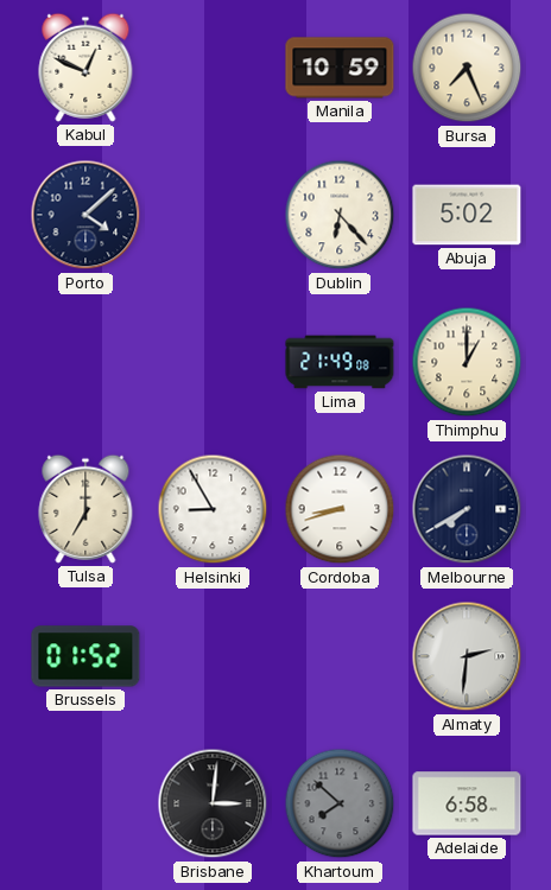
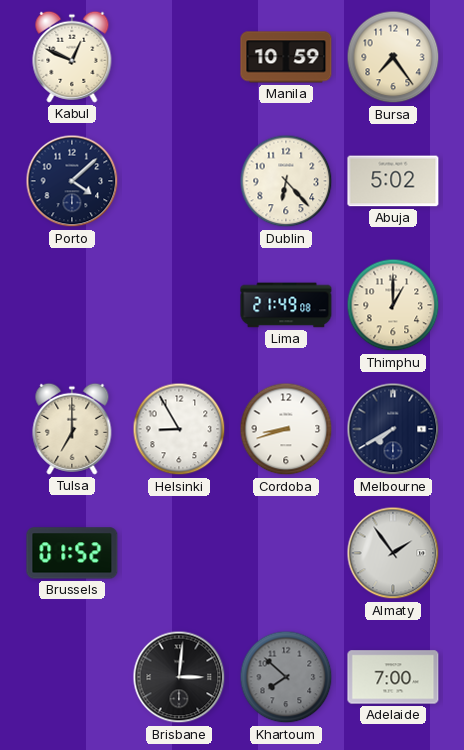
Bursa: 7:26 -> 7:24
Almaty: 2:31 -> 1:54
Adelaide: 6:58 -> 7:00
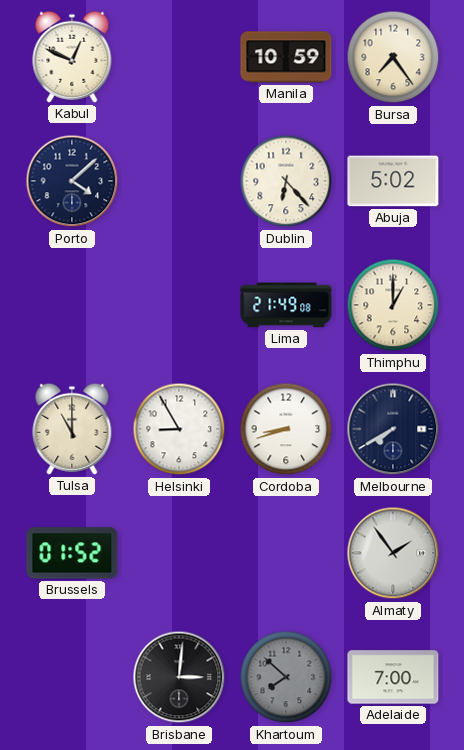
Tulsa: 7:00 -> 11:00
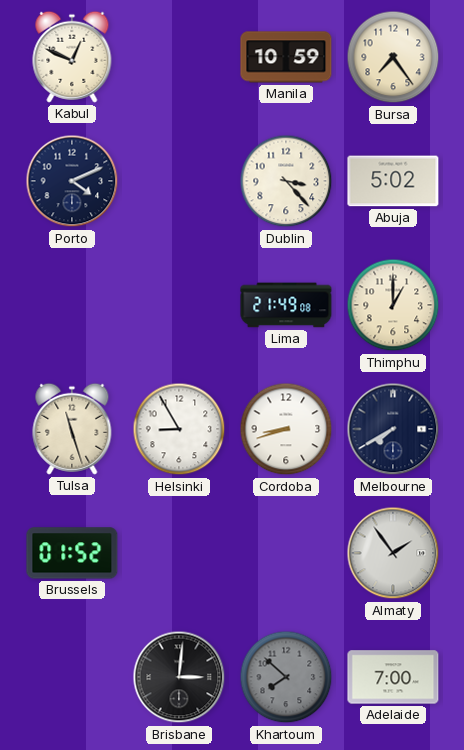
Porto: 4:08 -> 4:11
Dublin: 6:23 -> 3:23
Tulsa: 11:00 -> 11:27
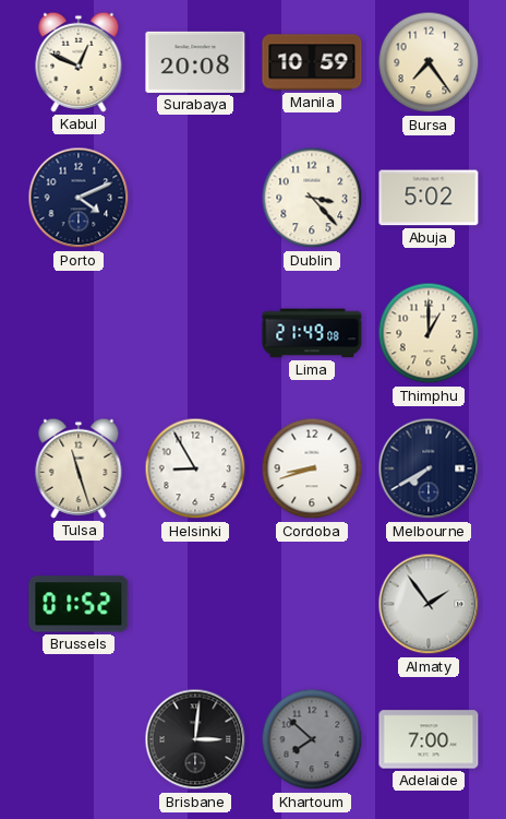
Surabaya: none -> 20:08
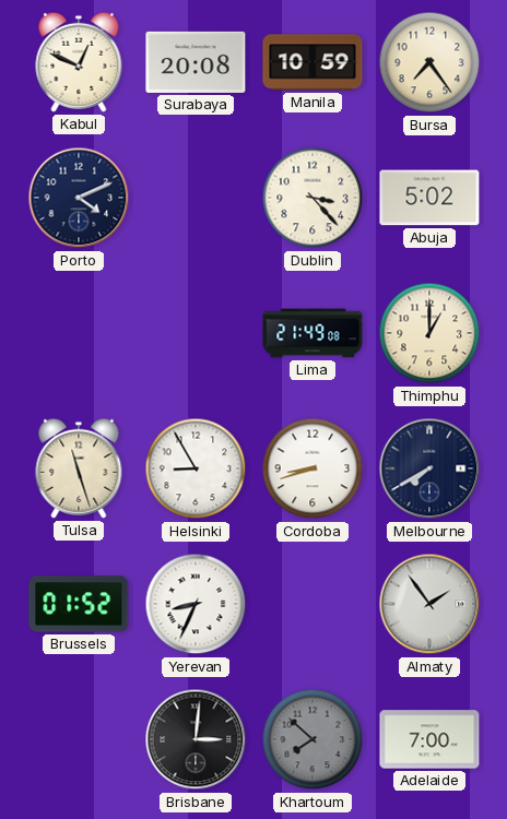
Yerevan: none -> 8:34
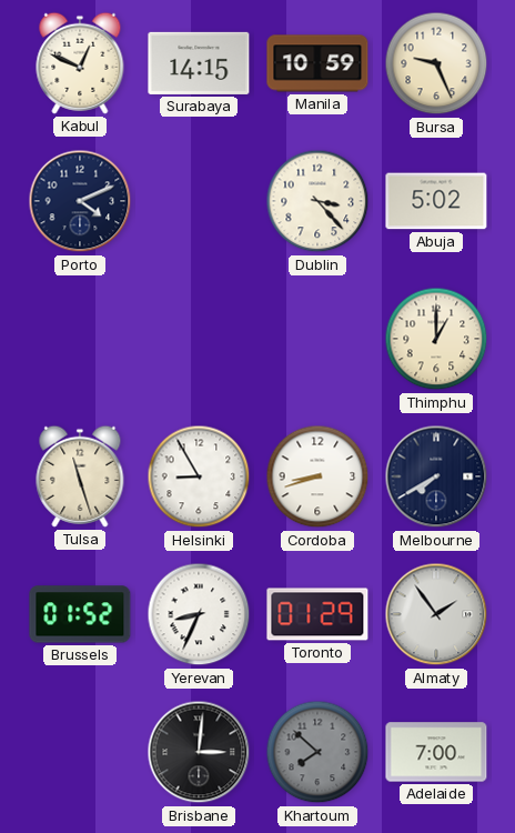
Surabaya: 20:08 -> 14:15
Bursa: 7:24 -> 9:26
Lima: 21:49 -> none
Toronto: none -> 01:29
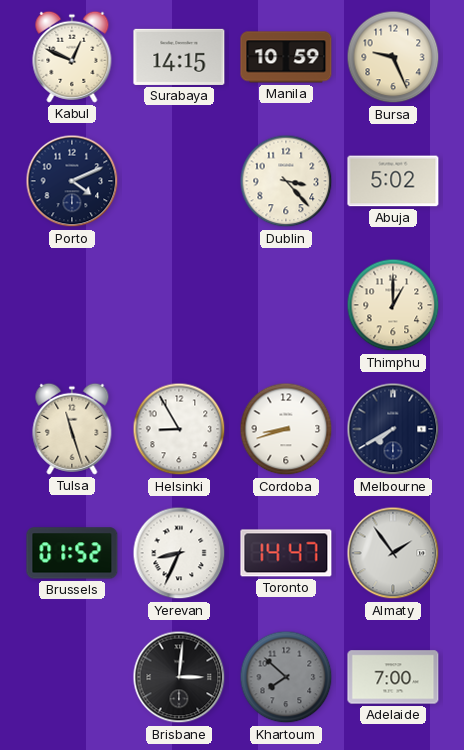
Toronto: 01:29 -> 14:47
